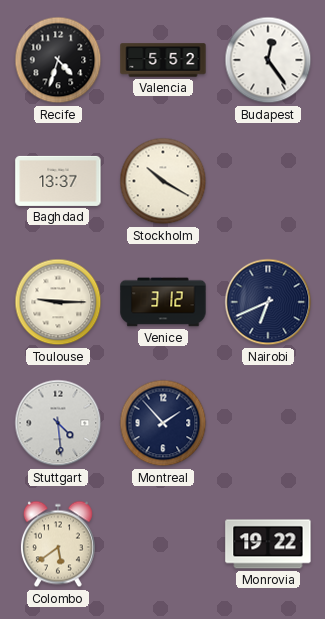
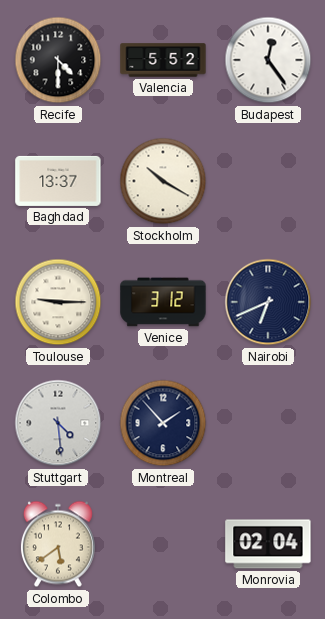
Recife: 4:33 -> 4:30
Monrovia: 19:22 -> 02:04
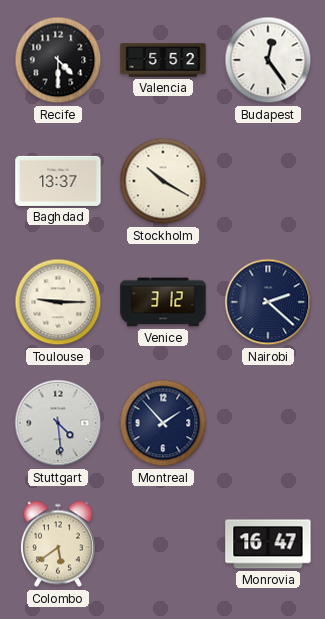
Nairobi: 6:41 -> 2:22
Monrovia: 02:04 -> 16:47
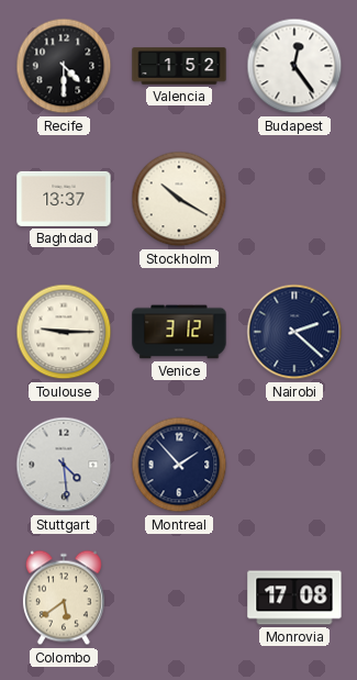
Valencia: 5:52 -> 1:52
Monrovia: 16:47 -> 17:08
